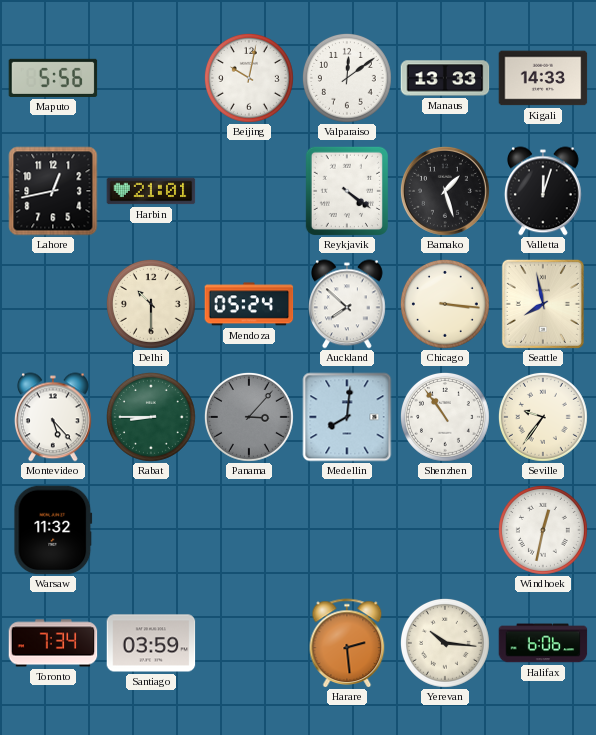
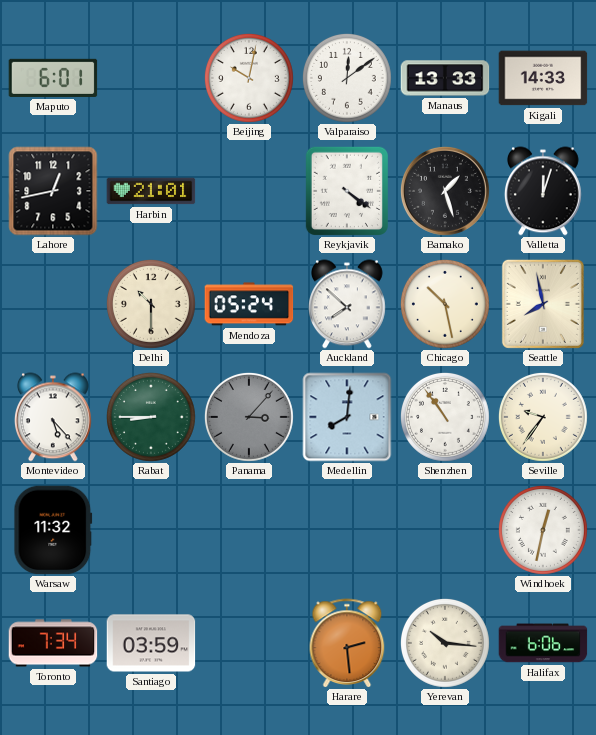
Maputo: 5:56 -> 6:01
Chicago: 3:16 -> 10:28
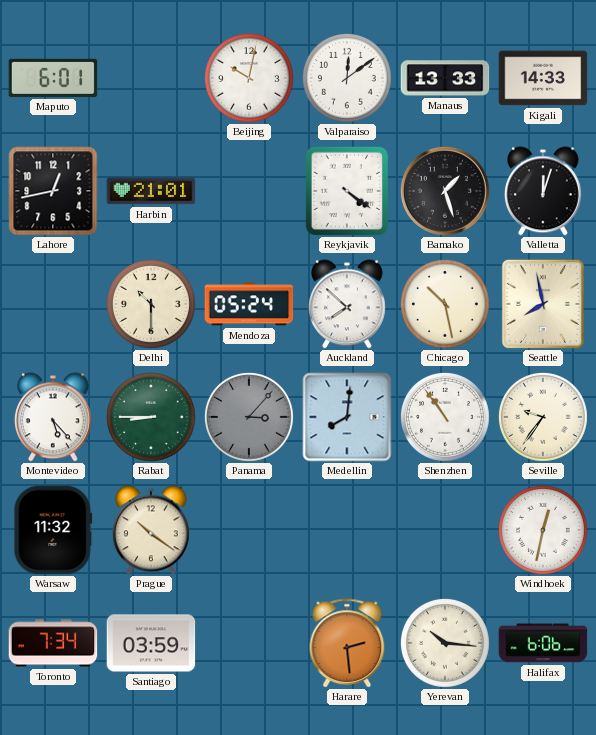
Prague: none -> 10:21
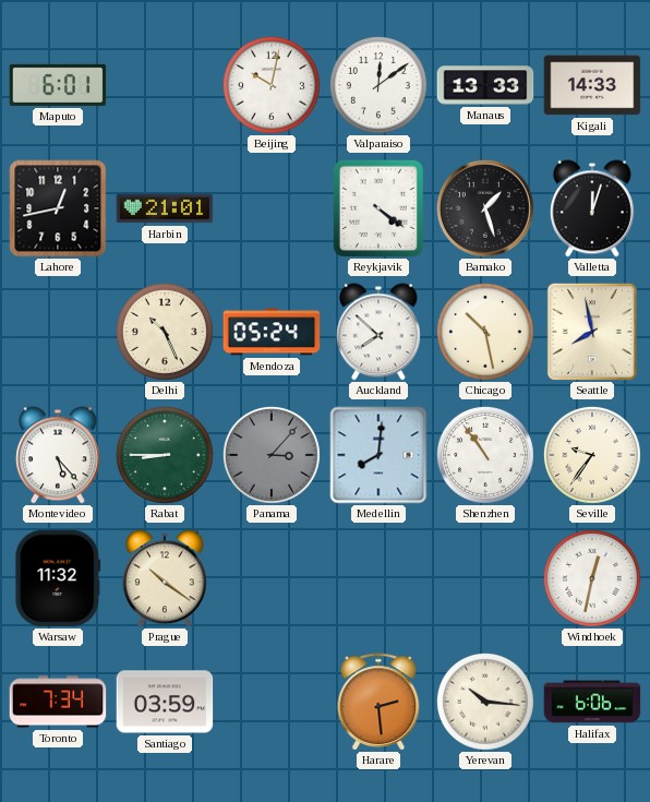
Delhi: 10:30 -> 10:26
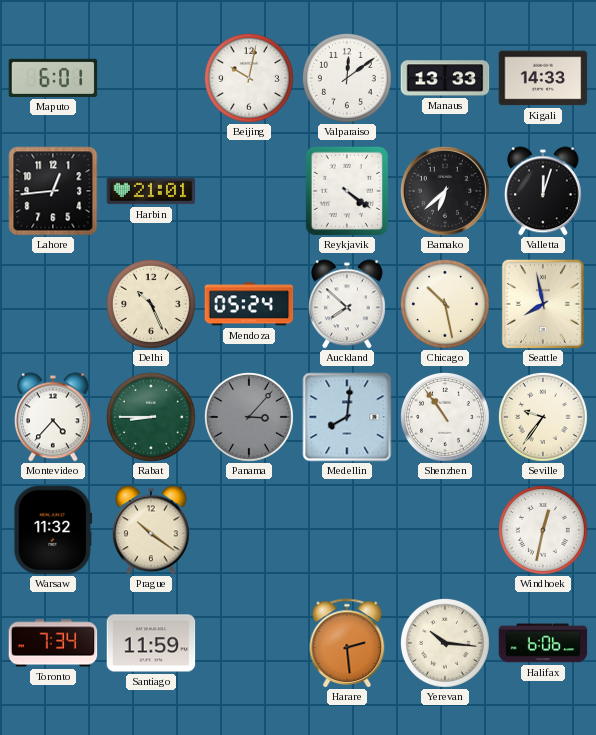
Lahore: 12:43 -> 12:44
Bamako: 1:27 -> 6:38
Montevideo: 5:23 -> 4:37
Santiago: 03:59 -> 11:59
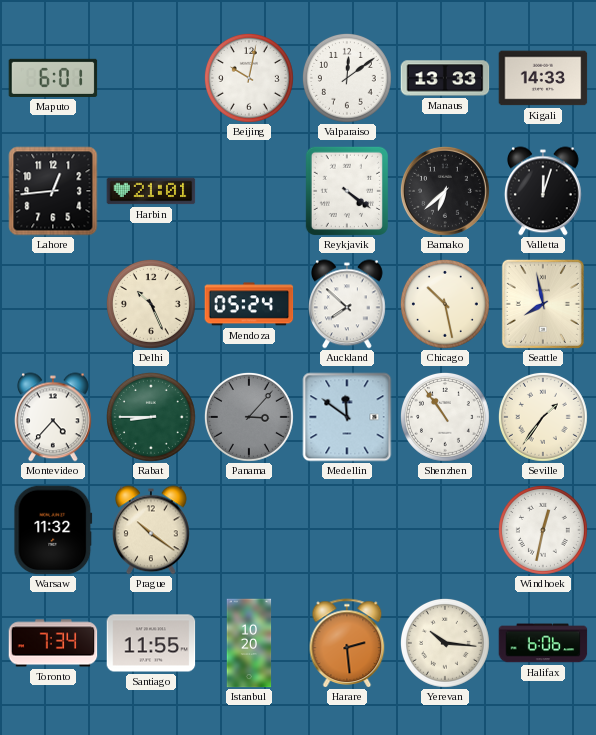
Medellin: 8:01 -> 11:51
Seville: 9:36 -> 1:36
Santiago: 11:59 -> 11:55
Istanbul: none -> 10:20
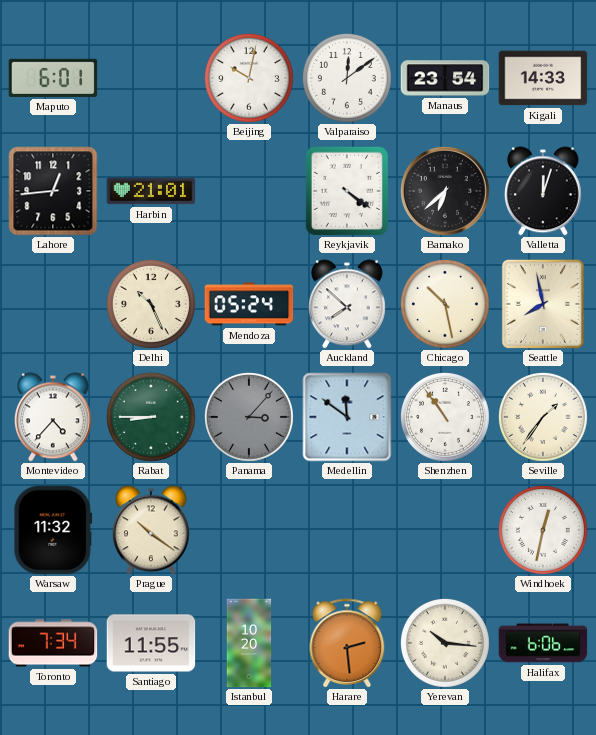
Manaus: 13:33 -> 23:54
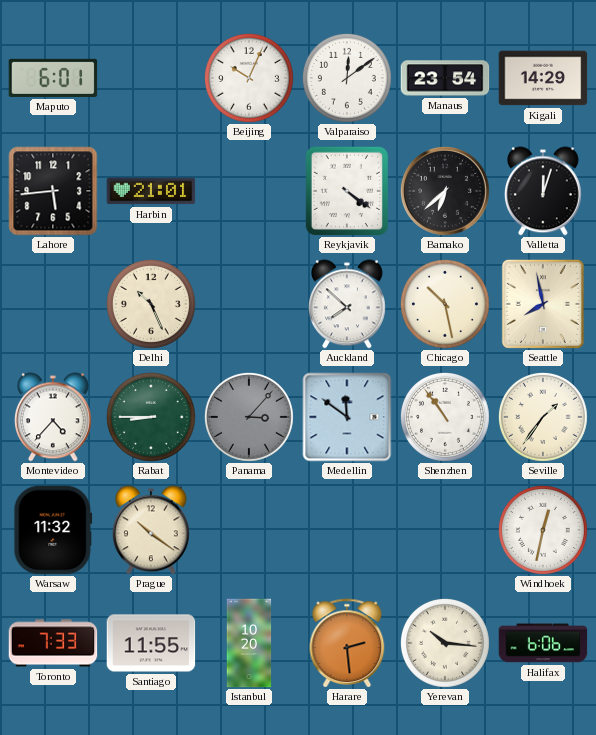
Beijing: 10:02 -> 10:04
Kigali: 14:33 -> 14:29
Lahore: 12:44 -> 5:44
Mendoza: 05:24 -> none
Toronto: 7:34 -> 7:33
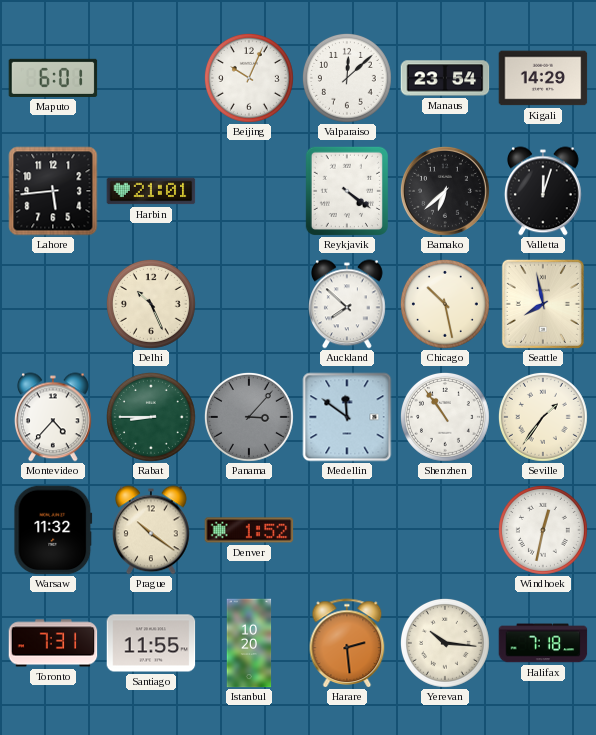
Valparaiso: 12:09 -> 12:08
Denver: none -> 1:52
Toronto: 7:33 -> 7:31
Halifax: 6:06 -> 7:18
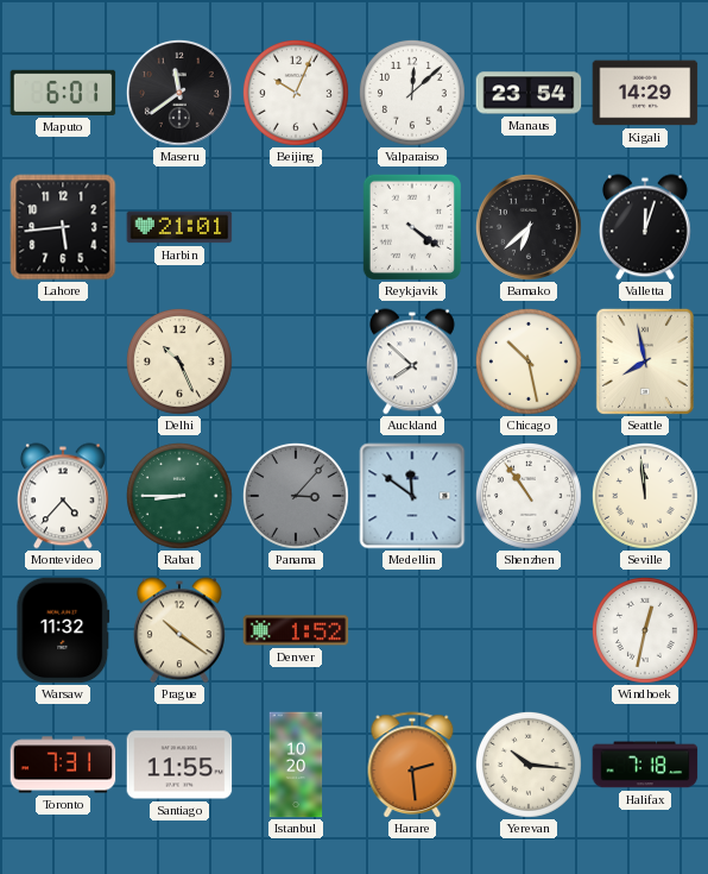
Maseru: none -> 11:39
Seville: 1:36 -> 11:59
